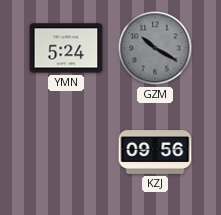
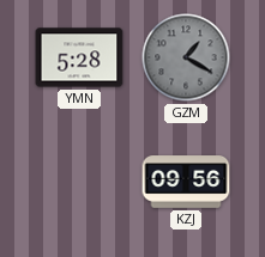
YMN: 5:24 -> 5:28
GZM: 10:20 -> 1:20
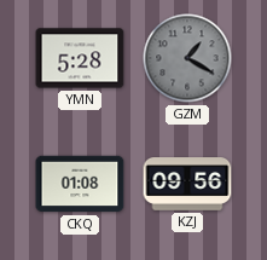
CKQ: none -> 01:08
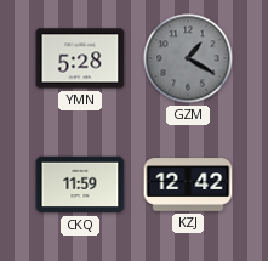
CKQ: 01:08 -> 11:59
KZJ: 09:56 -> 12:42
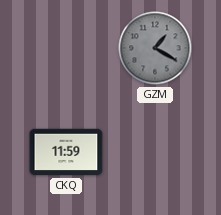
YMN: 5:28 -> none
KZJ: 12:42 -> none
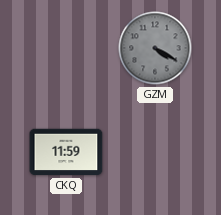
GZM: 1:20 -> 4:20
